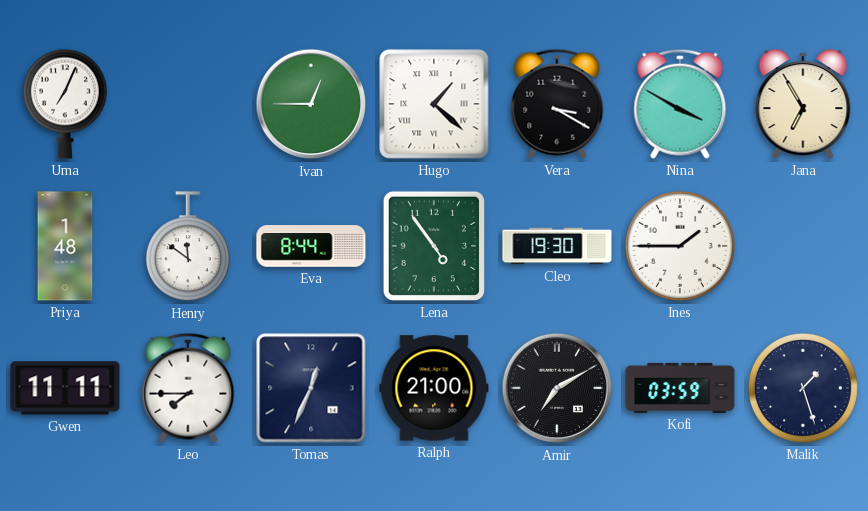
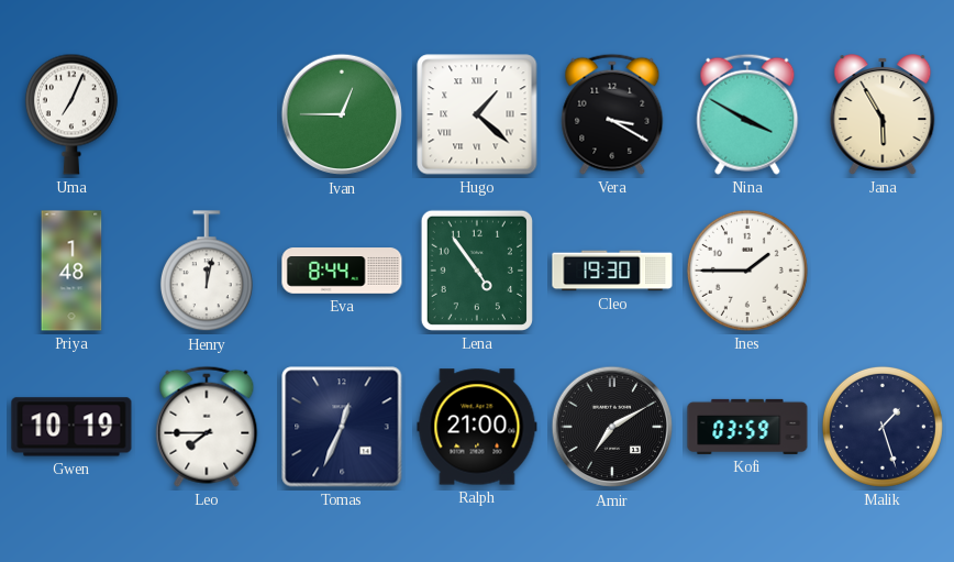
Jana: 6:55 -> 5:55
Henry: 11:51 -> 12:02
Gwen: 11:11 -> 10:19
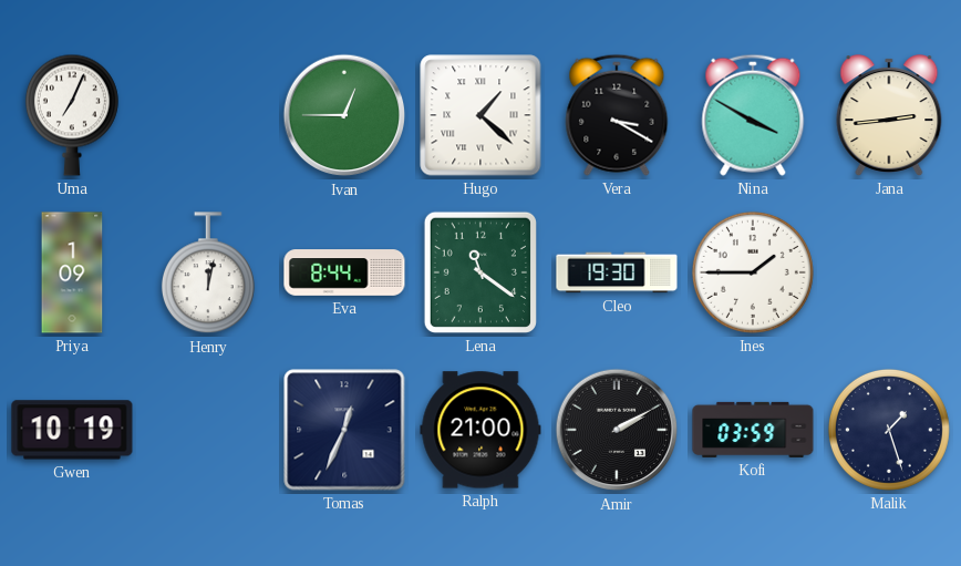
Jana: 5:55 -> 2:44
Priya: 1:48 -> 1:09
Lena: 4:54 -> 11:21
Leo: 7:45 -> none
Amir: 7:10 -> 2:10
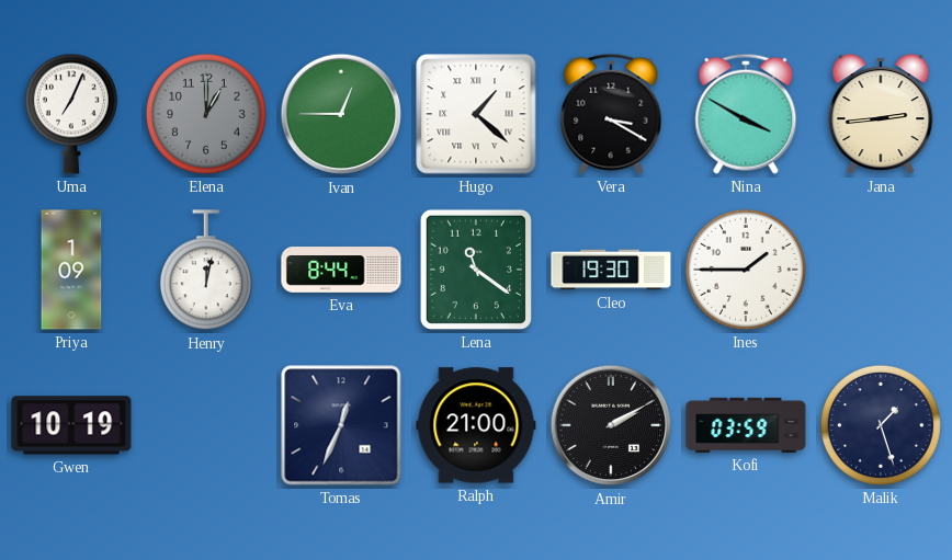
Elena: none -> 1:00
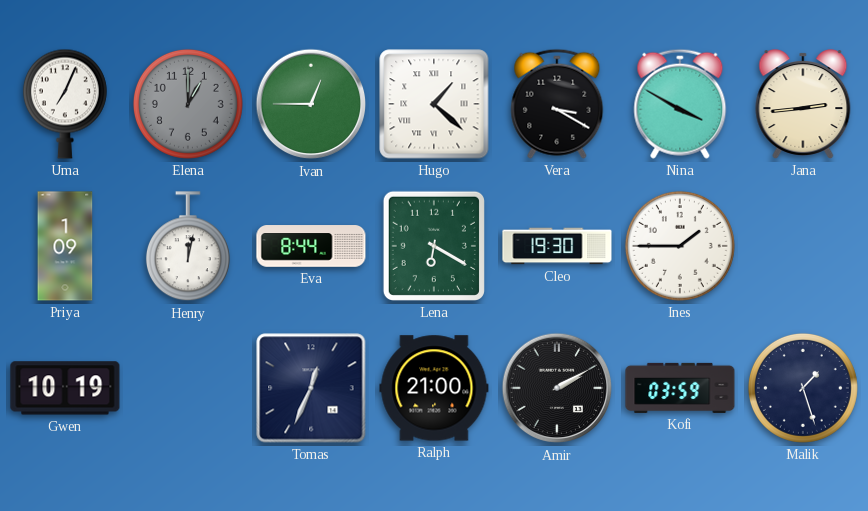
Lena: 11:21 -> 6:20
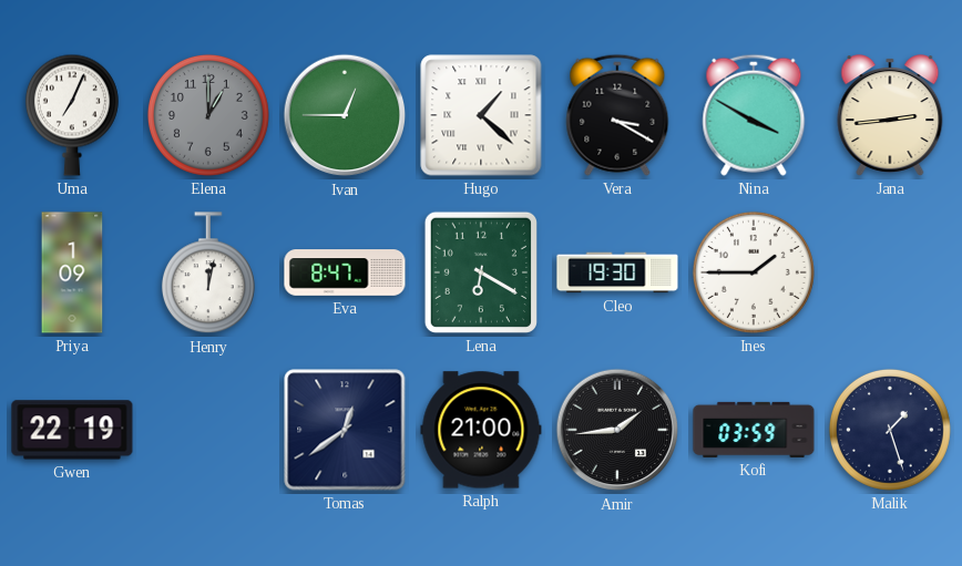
Eva: 8:44 -> 8:47
Gwen: 10:19 -> 22:19
Tomas: 12:34 -> 12:39
Amir: 2:10 -> 1:44
